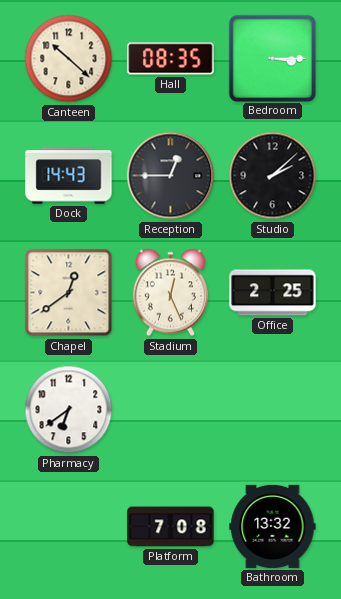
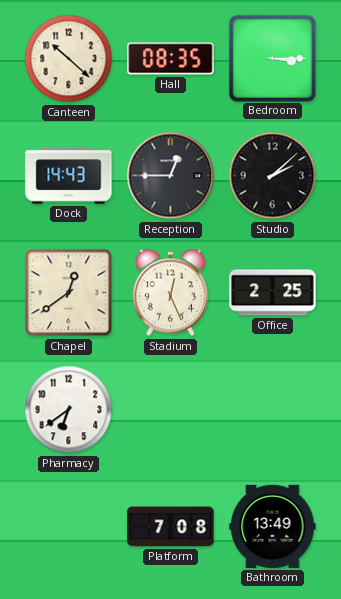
Bathroom: 13:32 -> 13:49
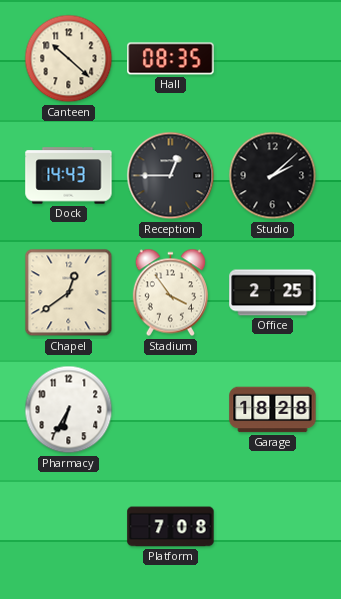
Bedroom: 3:15 -> none
Stadium: 12:26 -> 3:54
Pharmacy: 6:39 -> 6:35
Garage: none -> 18:28
Bathroom: 13:49 -> none
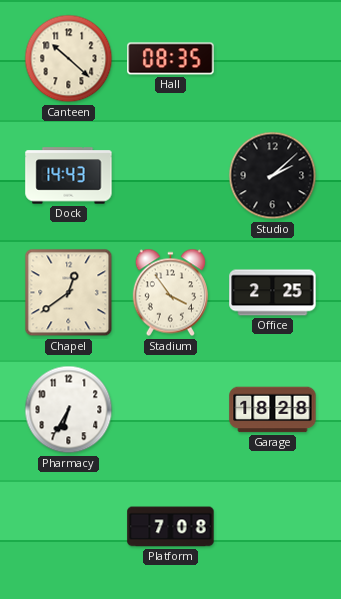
Reception: 12:45 -> none
